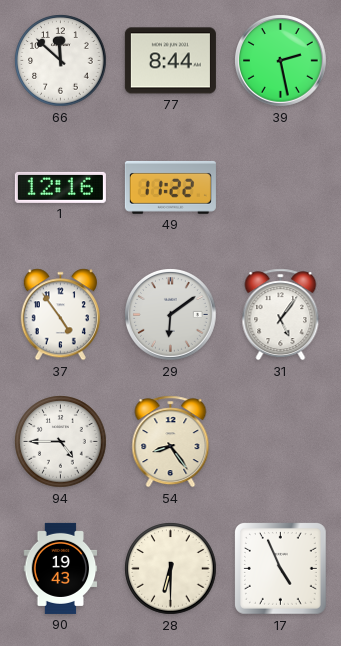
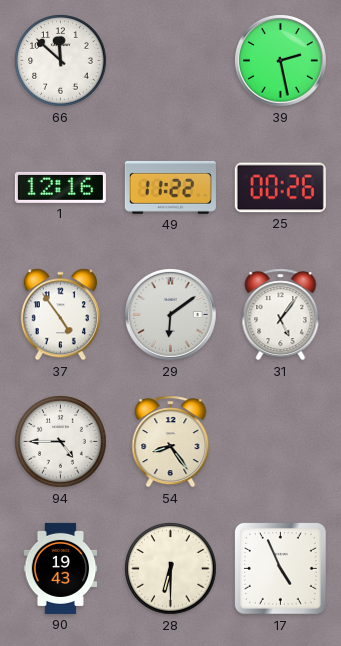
77: 8:44 -> none
25: none -> 00:26
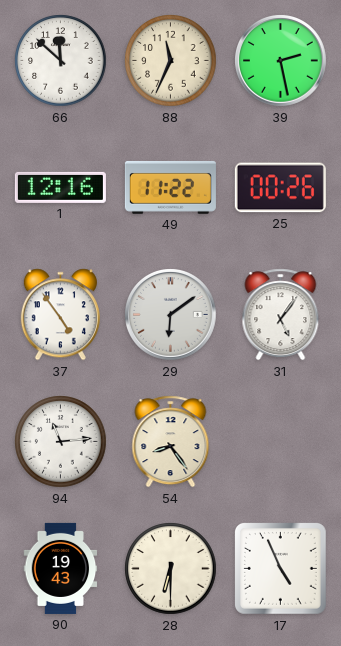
88: none -> 11:34
94: 4:45 -> 11:14
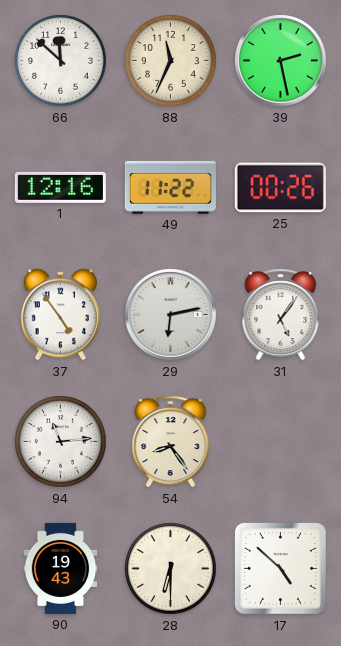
29: 6:09 -> 6:13
17: 4:56 -> 4:52
